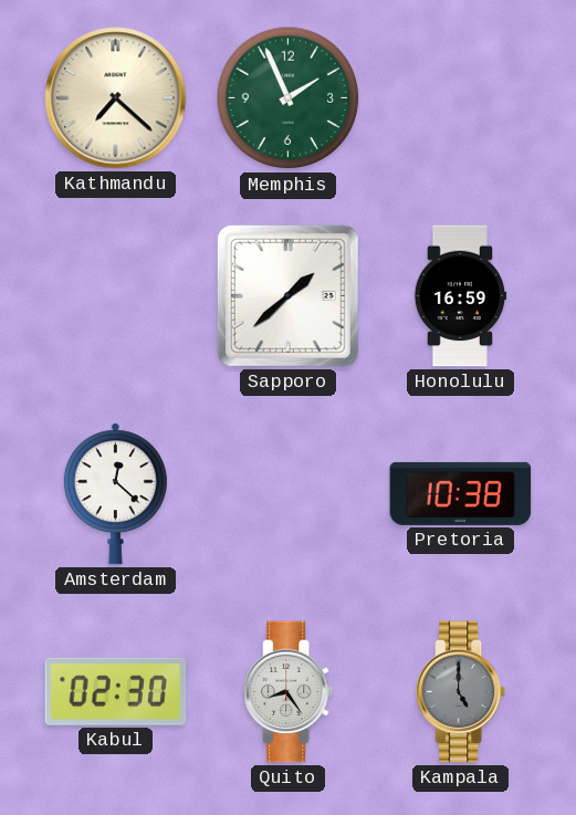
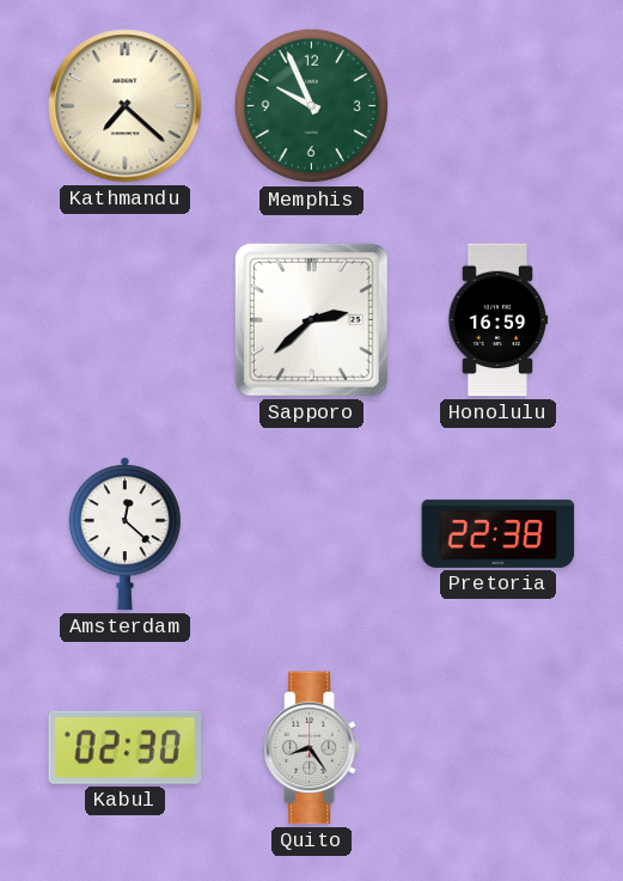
Memphis: 1:56 -> 9:56
Sapporo: 1:38 -> 2:38
Pretoria: 10:38 -> 22:38
Kampala: 5:00 -> none
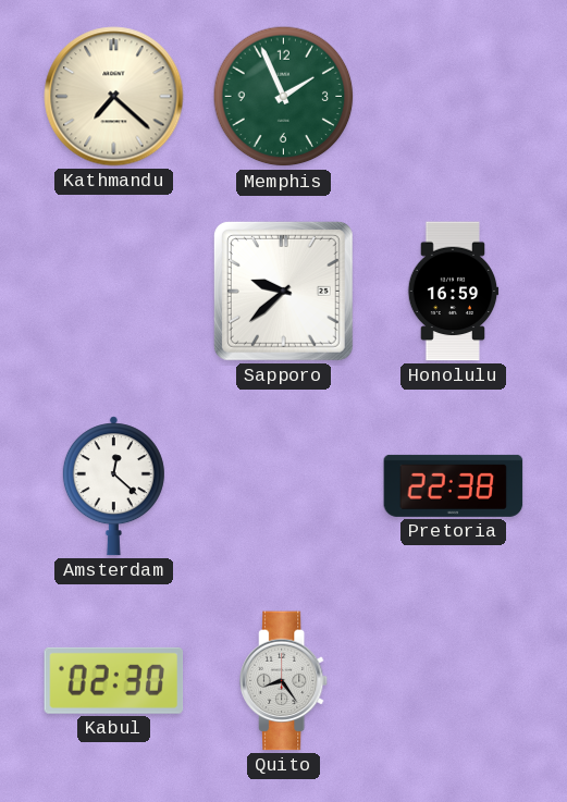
Memphis: 9:56 -> 1:56
Sapporo: 2:38 -> 9:38
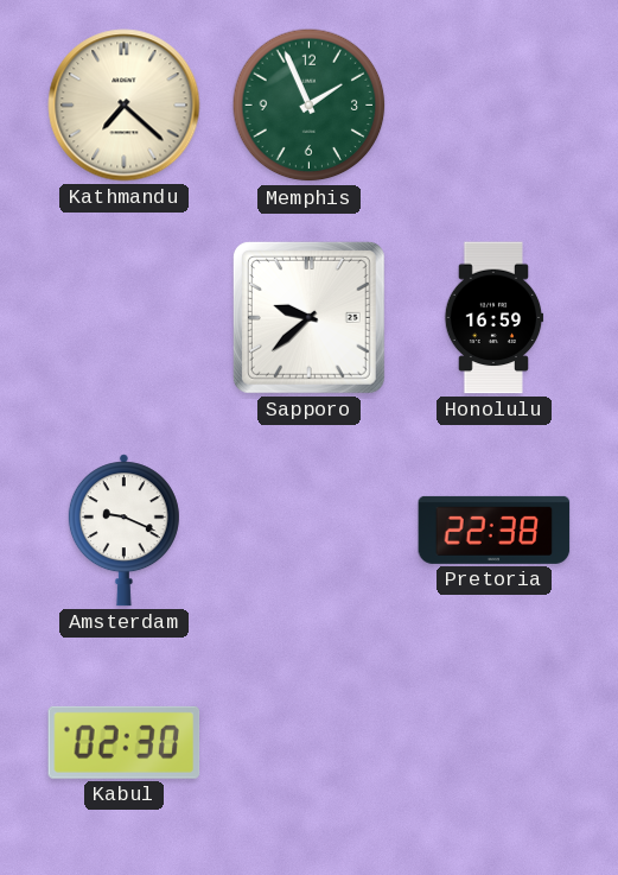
Amsterdam: 12:22 -> 9:19
Quito: 8:24 -> none
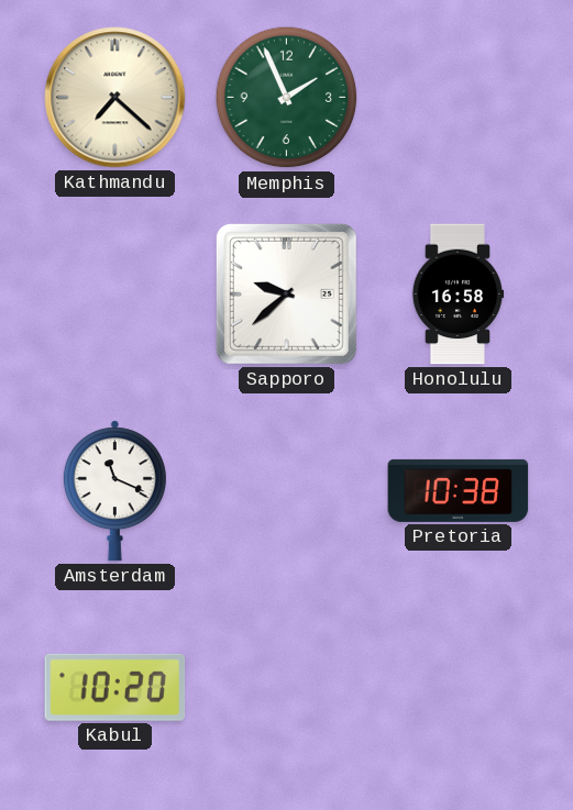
Honolulu: 16:59 -> 16:58
Amsterdam: 9:19 -> 11:19
Pretoria: 22:38 -> 10:38
Kabul: 02:30 -> 10:20
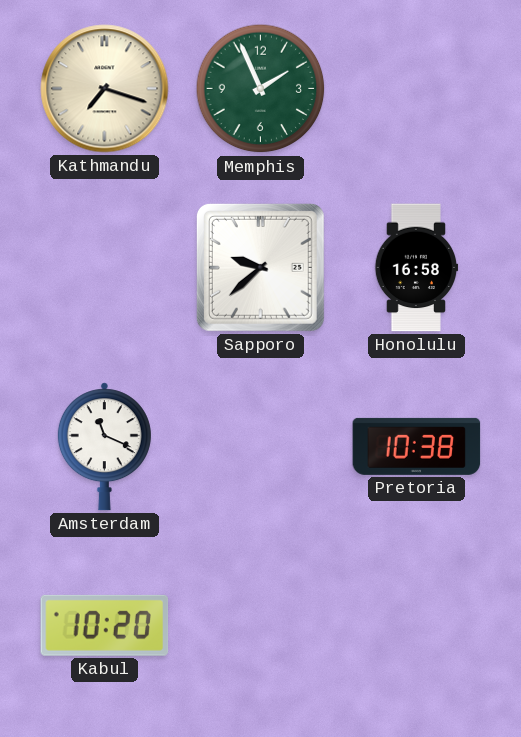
Kathmandu: 7:22 -> 7:18
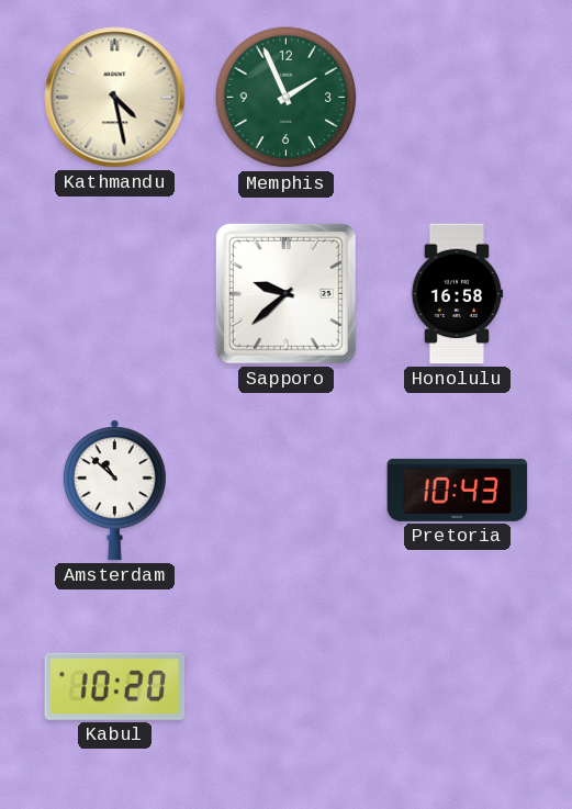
Kathmandu: 7:18 -> 4:28
Amsterdam: 11:19 -> 10:52
Pretoria: 10:38 -> 10:43
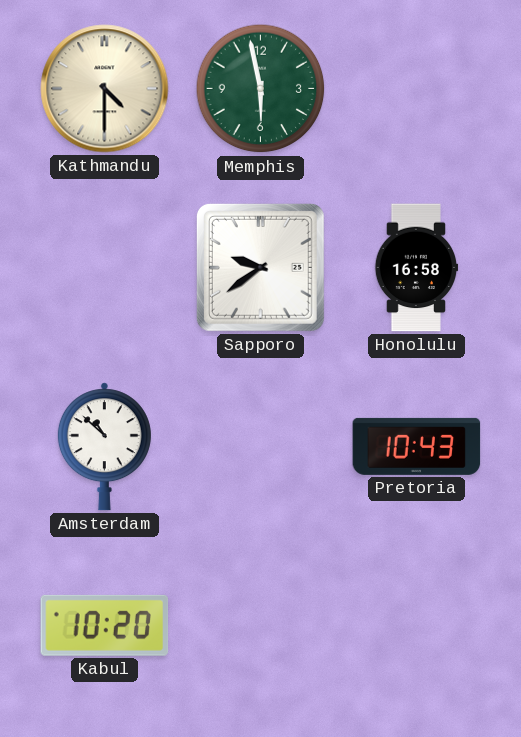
Kathmandu: 4:28 -> 4:30
Memphis: 1:56 -> 5:58
Sapporo: 9:38 -> 9:39
